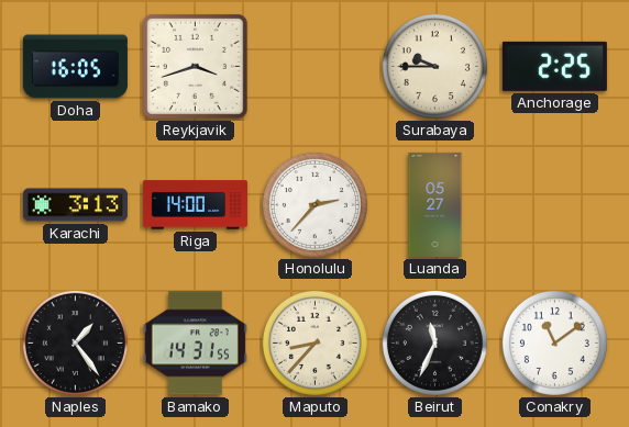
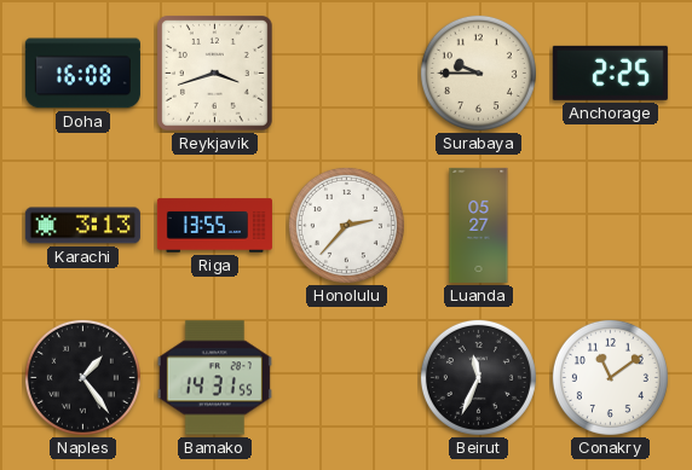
Doha: 16:05 -> 16:08
Riga: 14:00 -> 13:55
Maputo: 8:37 -> none
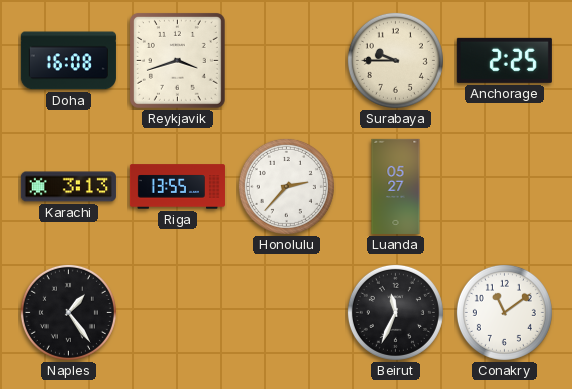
Bamako: 14:31 -> none
